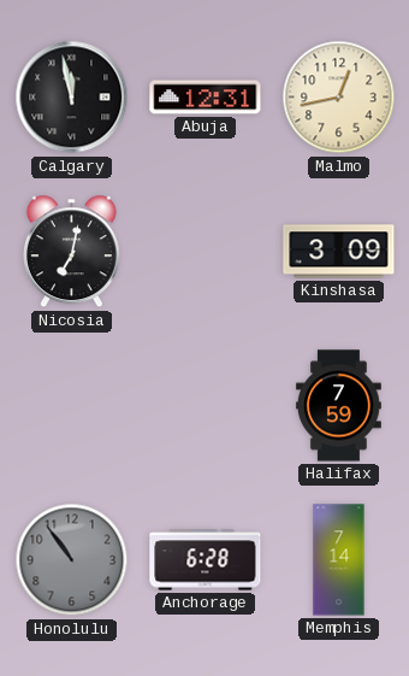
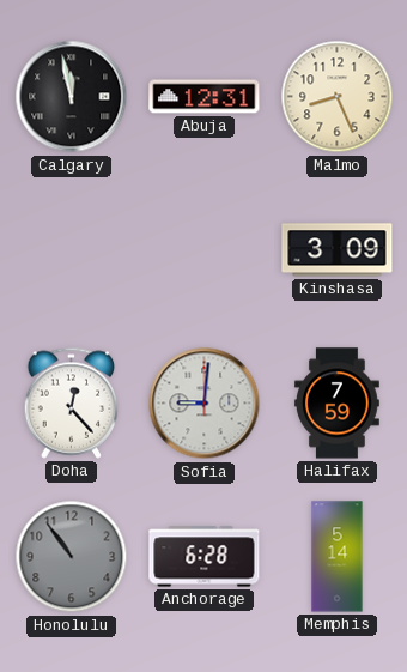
Malmo: 12:43 -> 8:26
Nicosia: 7:02 -> none
Doha: none -> 12:23
Sofia: none -> 9:01
Memphis: 7:14 -> 5:14
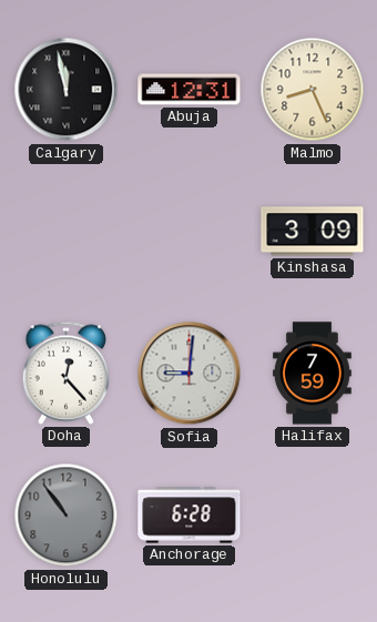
Memphis: 5:14 -> none
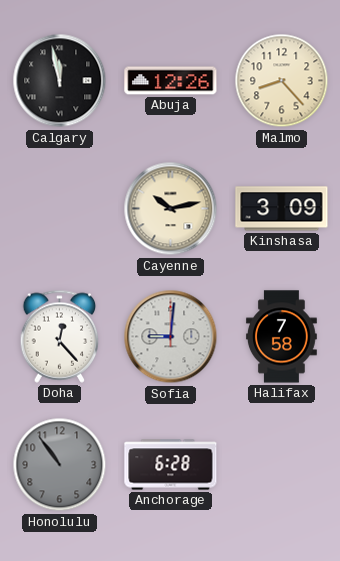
Abuja: 12:31 -> 12:26
Malmo: 8:26 -> 8:23
Cayenne: none -> 10:13
Halifax: 7:59 -> 7:58
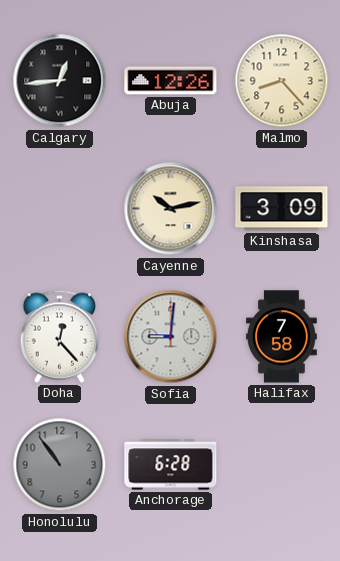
Calgary: 11:58 -> 12:44
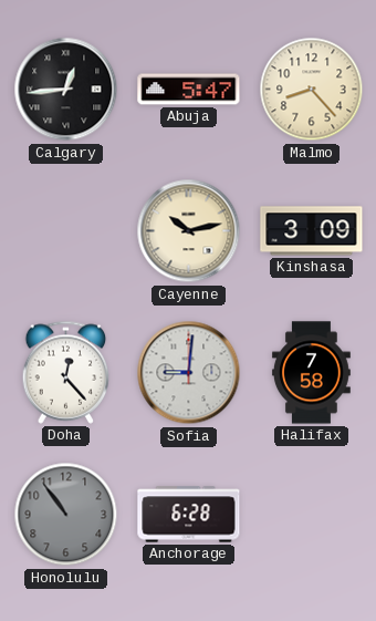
Abuja: 12:26 -> 5:47
